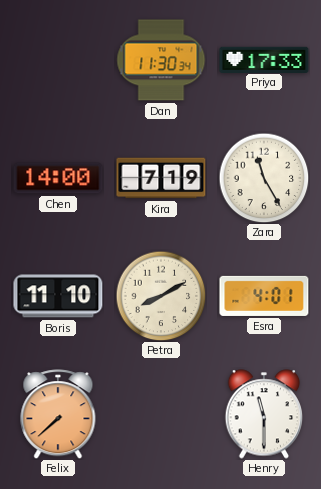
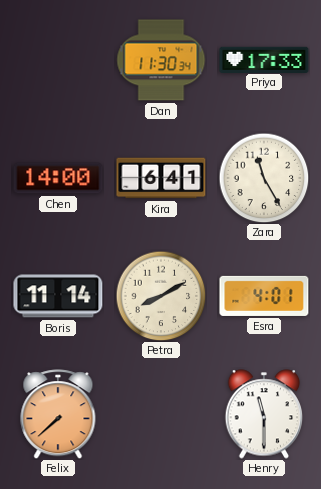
Kira: 7:19 -> 6:41
Boris: 11:10 -> 11:14
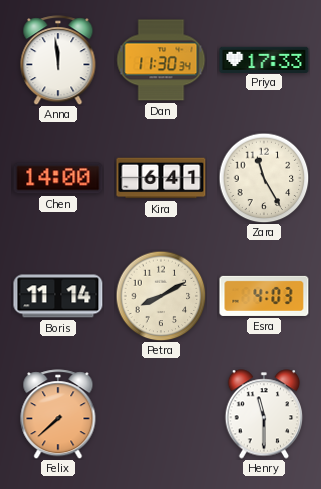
Anna: none -> 11:59
Esra: 4:01 -> 4:03
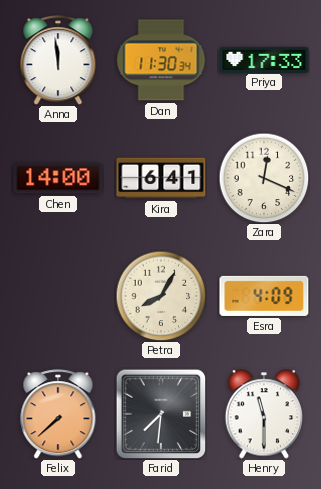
Zara: 11:25 -> 12:19
Boris: 11:14 -> none
Petra: 8:10 -> 8:05
Esra: 4:03 -> 4:09
Farid: none -> 7:31
